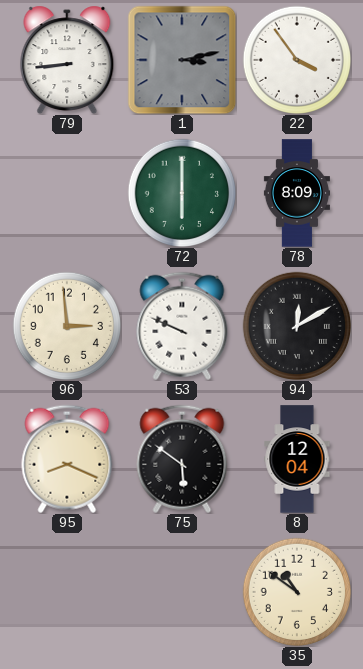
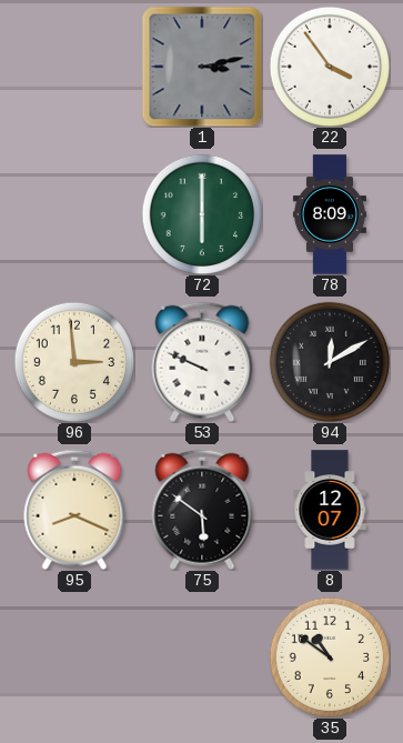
79: 8:44 -> none
8: 12:04 -> 12:07
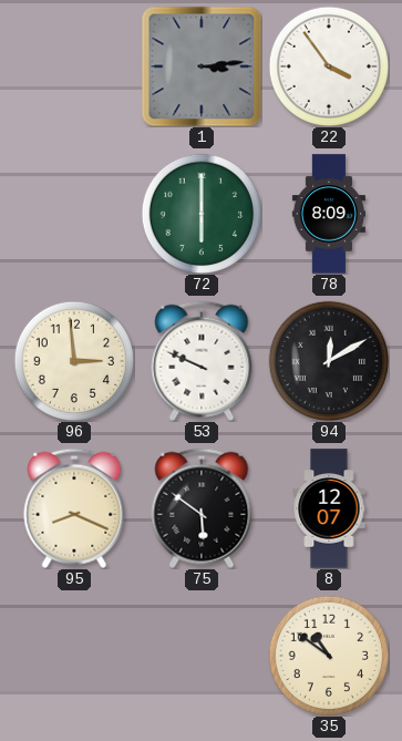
1: 3:13 -> 3:14
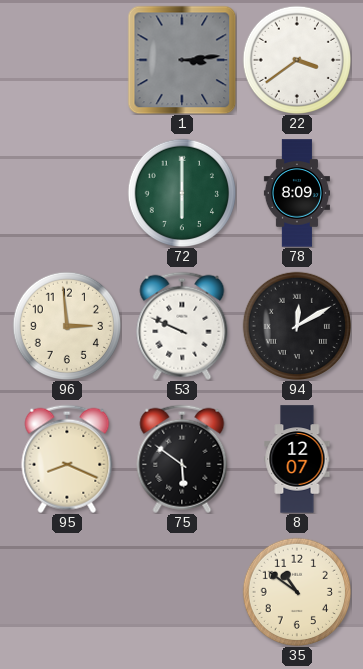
22: 3:54 -> 3:39
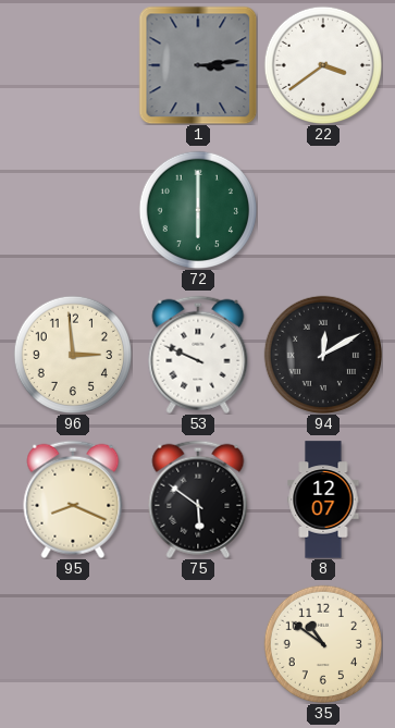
78: 8:09 -> none
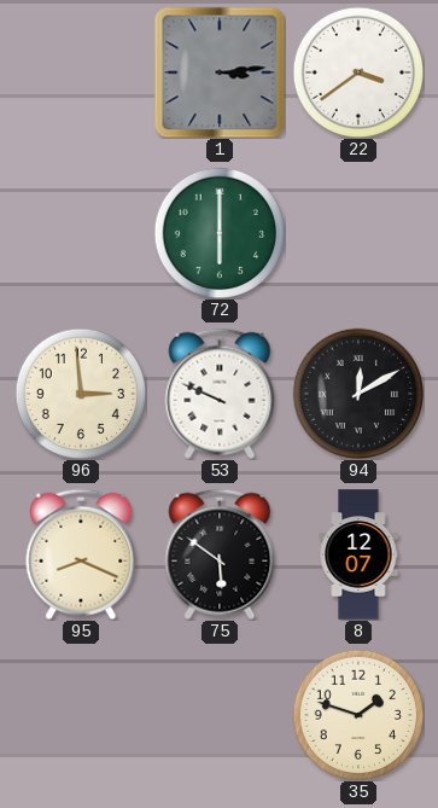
35: 10:51 -> 1:48
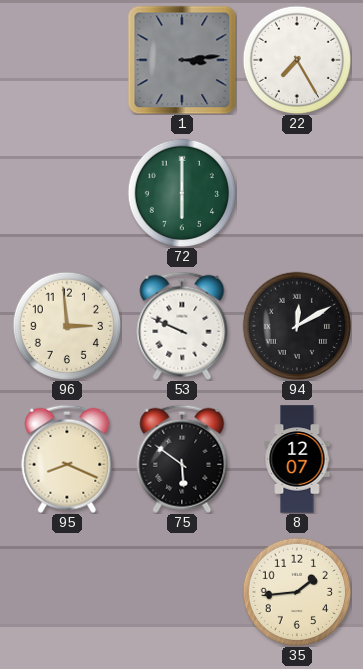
22: 3:39 -> 7:25
35: 1:48 -> 1:44
